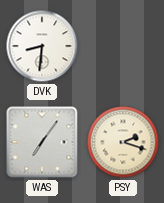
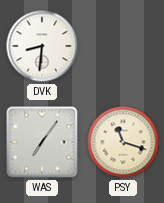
PSY: 2:18 -> 11:18
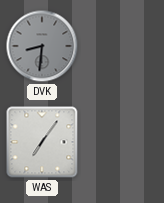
DVK dial: white -> grey
PSY: 11:18 -> none
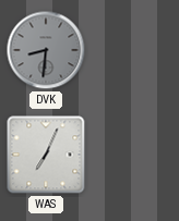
WAS: 7:06 -> 7:04
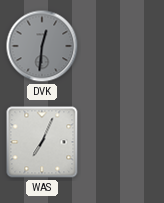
DVK: 8:31 -> 12:31
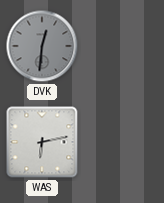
WAS: 7:04 -> 6:13
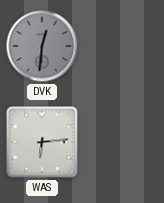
WAS: 6:13 -> 6:14
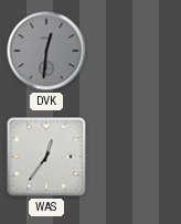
WAS: 6:14 -> 12:36
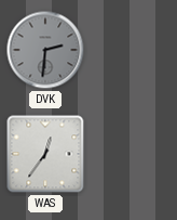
DVK: 12:31 -> 2:31
